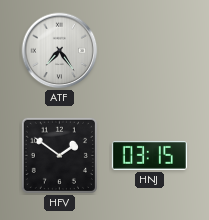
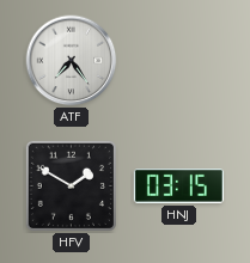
HFV: 1:51 -> 1:50
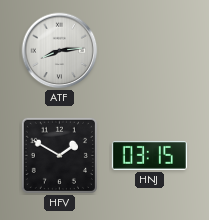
ATF: 7:24 -> 8:14
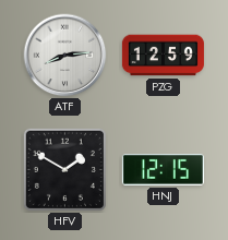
PZG: none -> 12:59
HNJ: 03:15 -> 12:15
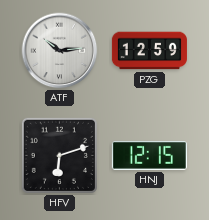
ATF: 8:14 -> 10:14
HFV: 1:50 -> 6:12
